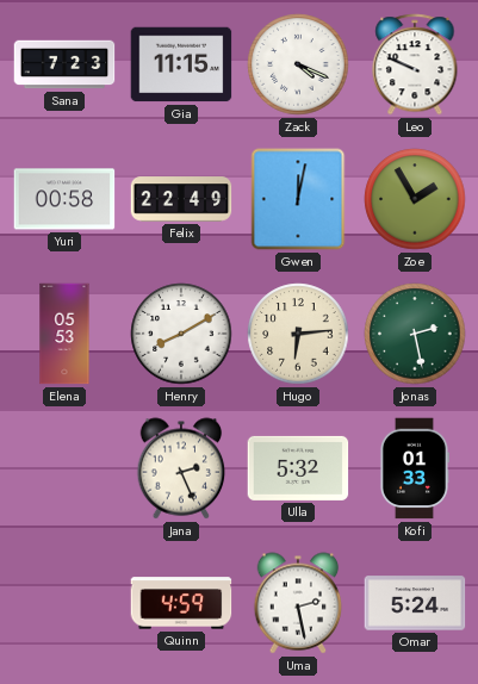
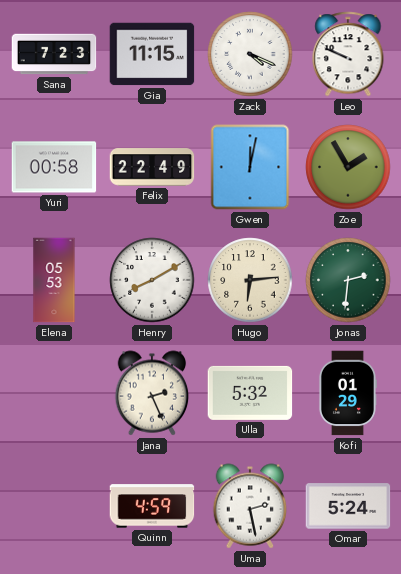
Jonas: 2:28 -> 2:31
Kofi: 01:33 -> 01:29
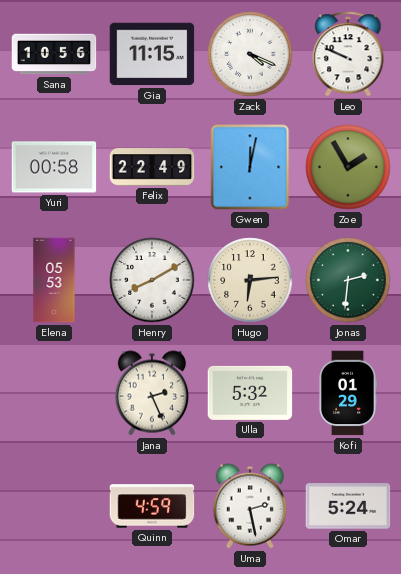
Sana: 7:23 -> 10:56
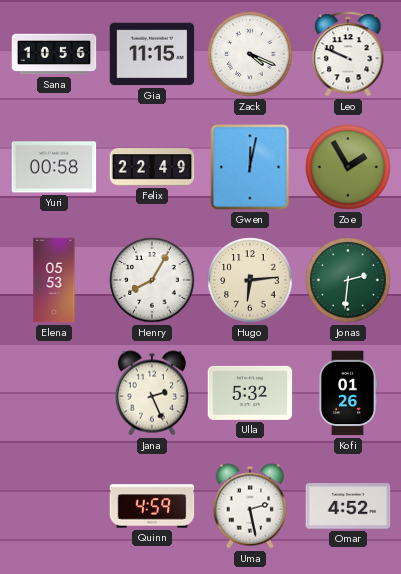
Henry: 8:10 -> 8:05
Kofi: 01:29 -> 01:26
Omar: 5:24 -> 4:52
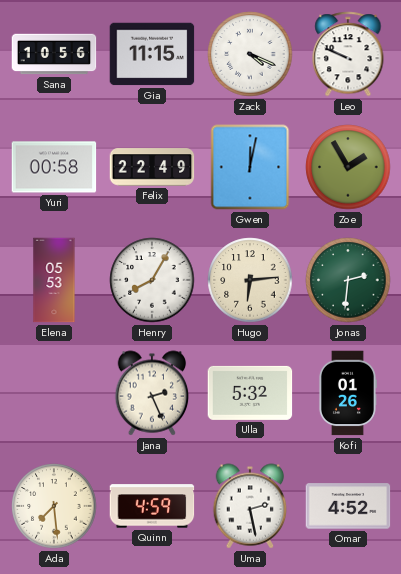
Ada: none -> 7:29
